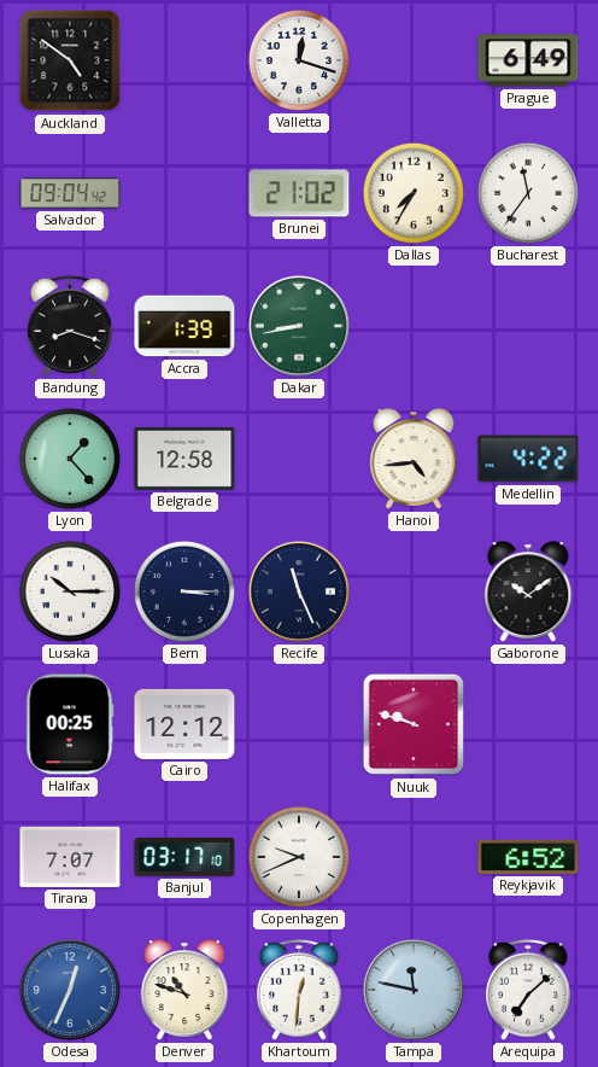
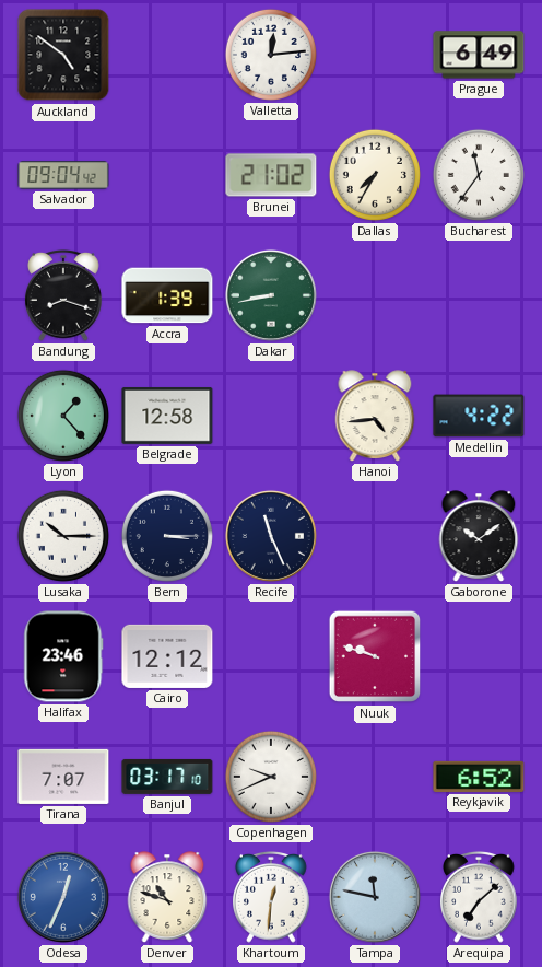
Valletta: 12:18 -> 12:14
Halifax: 00:25 -> 23:46
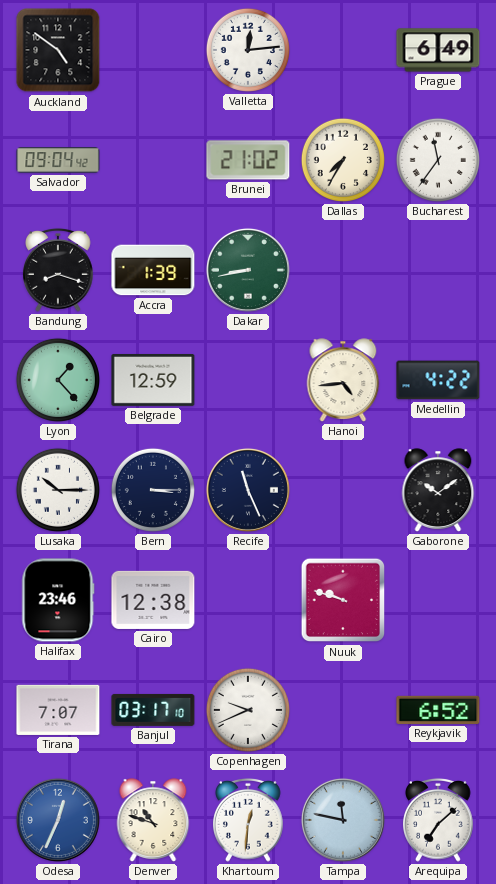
Belgrade: 12:58 -> 12:59
Cairo: 12:12 -> 12:38
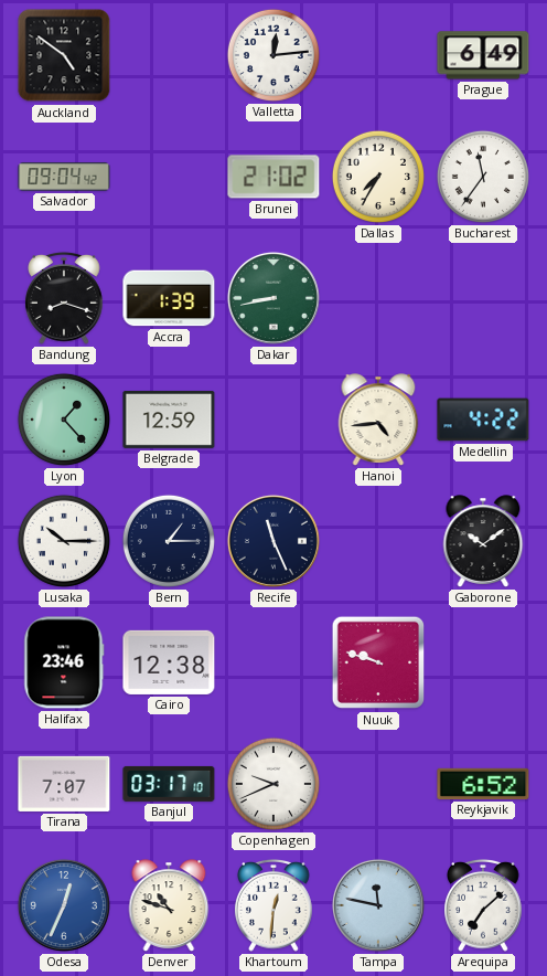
Bern: 3:15 -> 1:15
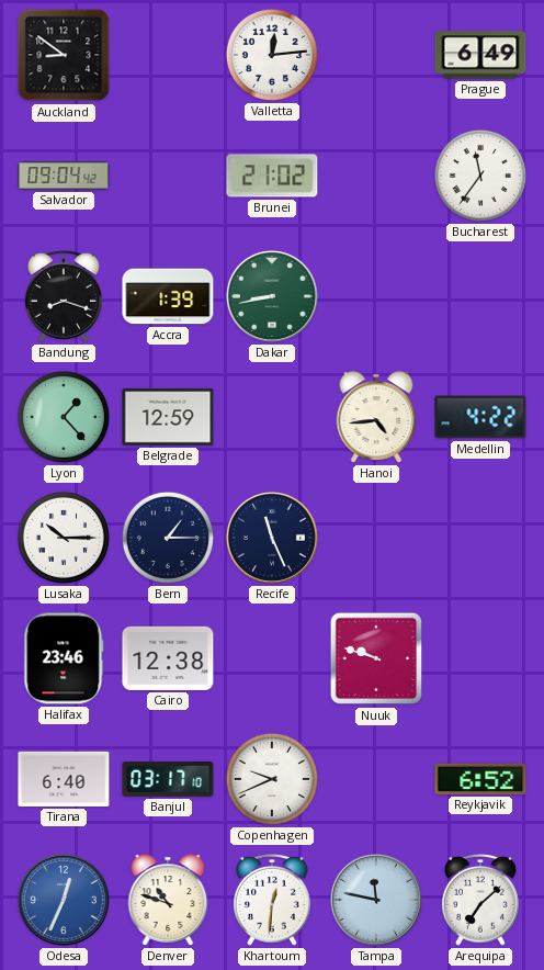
Auckland: 4:51 -> 8:51
Dallas: 7:35 -> none
Gaborone: 10:09 -> none
Tirana: 7:07 -> 6:40
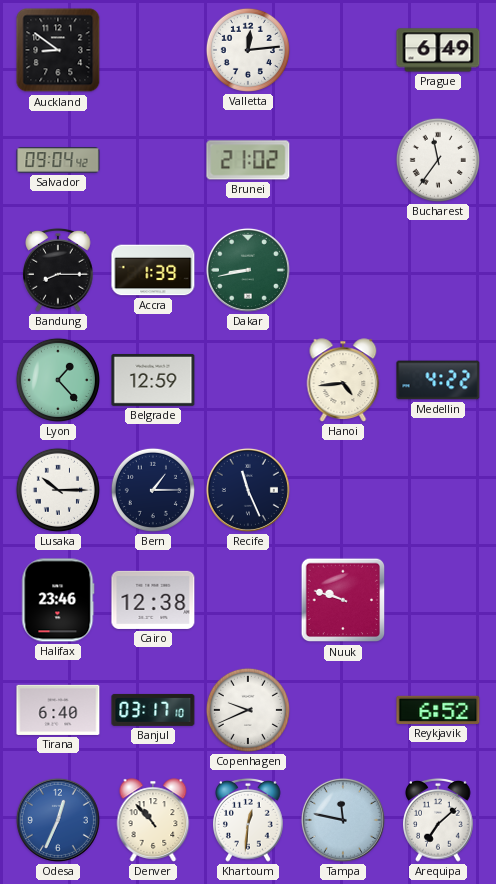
Bandung: 8:18 -> 8:15
Denver: 10:48 -> 10:53
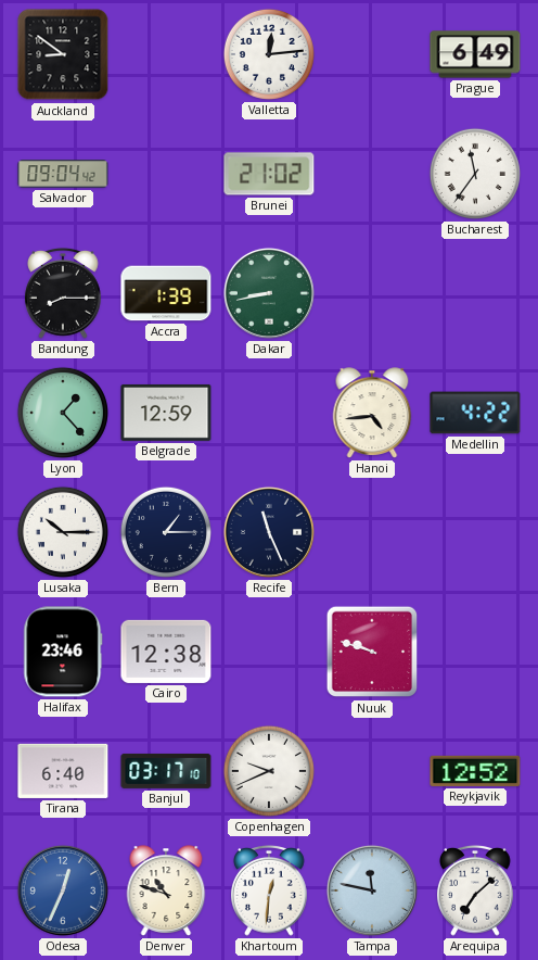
Reykjavik: 6:52 -> 12:52
Denver: 10:53 -> 10:48
